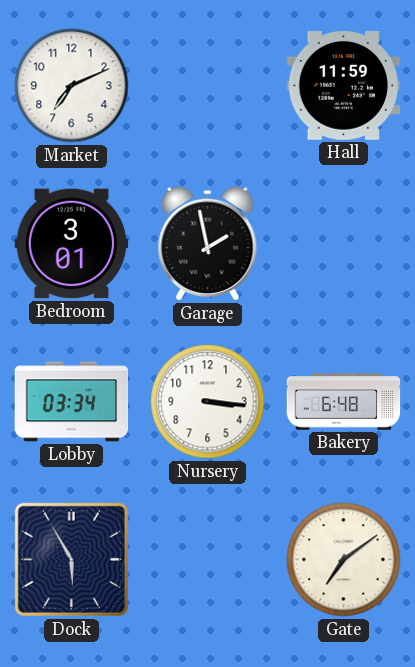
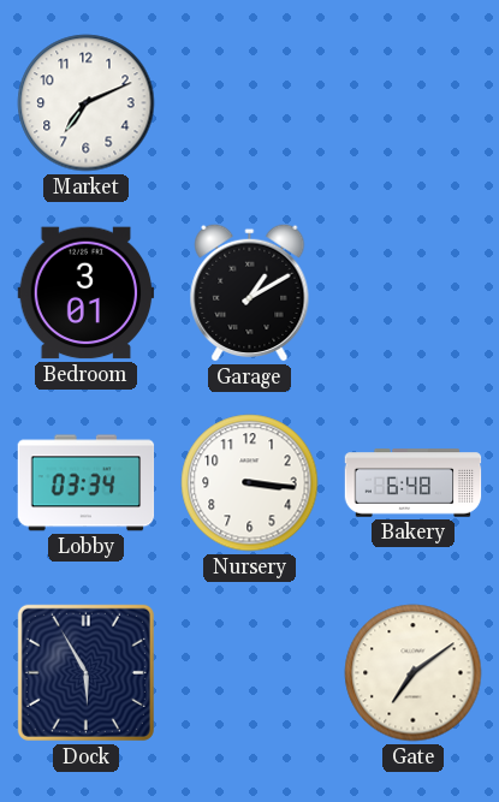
Hall: 11:59 -> none
Garage: 1:58 -> 1:10
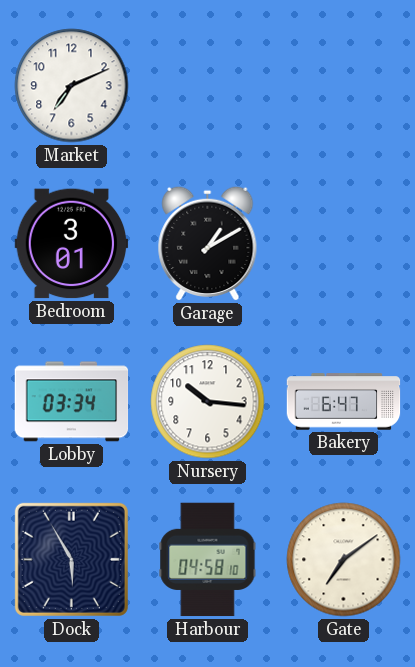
Nursery: 3:16 -> 10:16
Bakery: 6:48 -> 6:47
Harbour: none -> 04:58
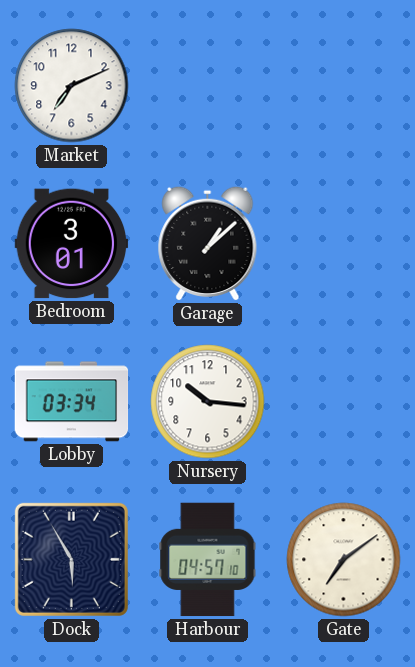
Garage: 1:10 -> 1:08
Bakery: 6:47 -> none
Harbour: 04:58 -> 04:57
